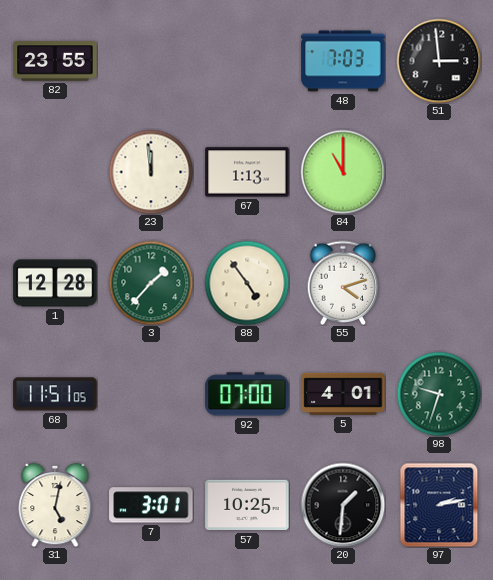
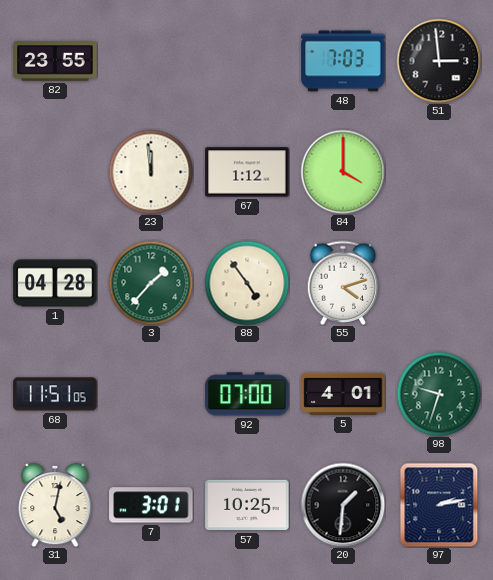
67: 1:13 -> 1:12
84: 11:00 -> 4:00
1: 12:28 -> 04:28
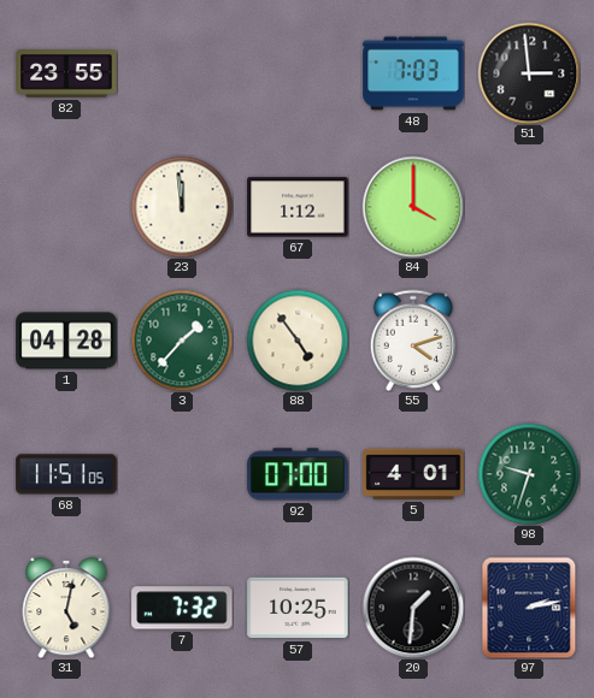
7: 3:01 -> 7:32
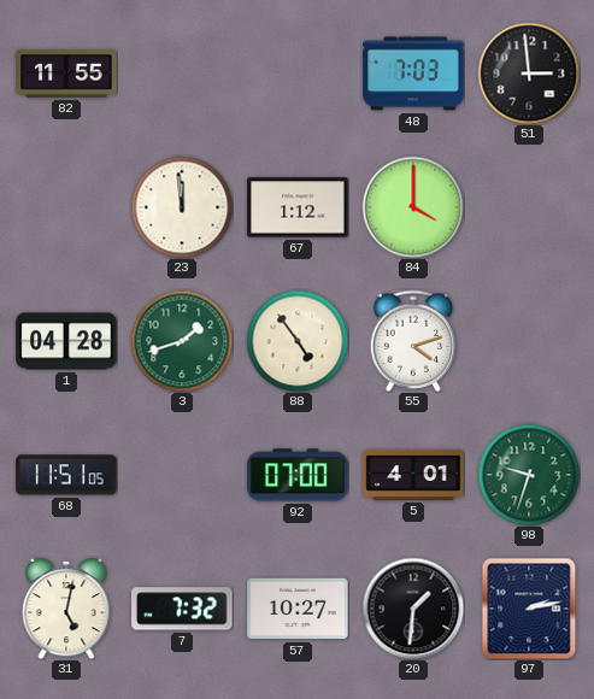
82: 23:55 -> 11:55
3: 1:37 -> 1:42
57: 10:25 -> 10:27
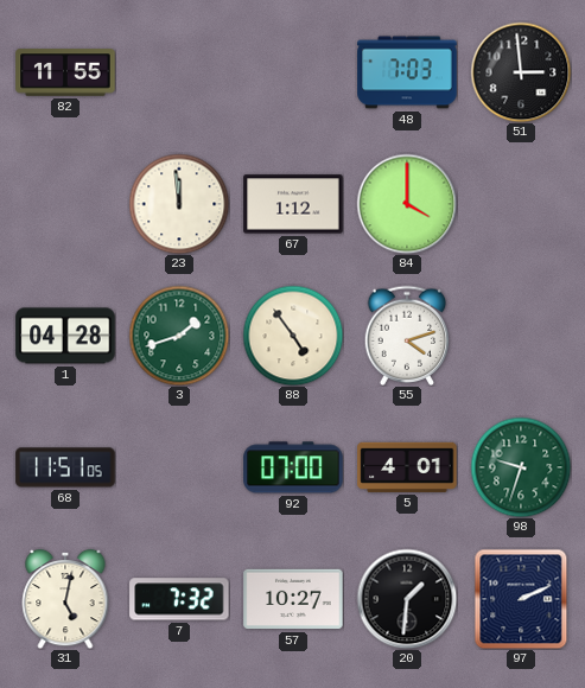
97: 2:13 -> 2:11
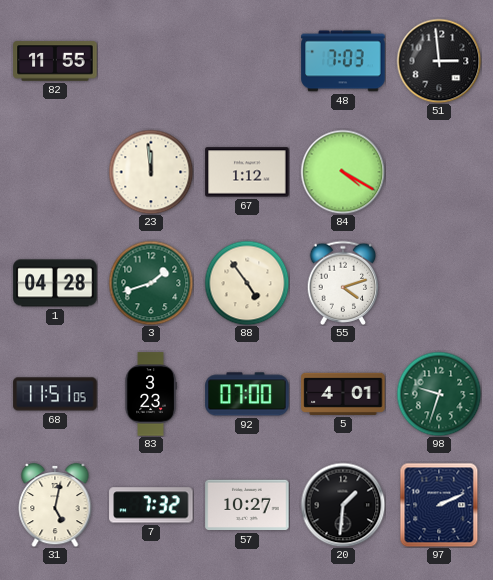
84: 4:00 -> 4:20
83: none -> 3:23
